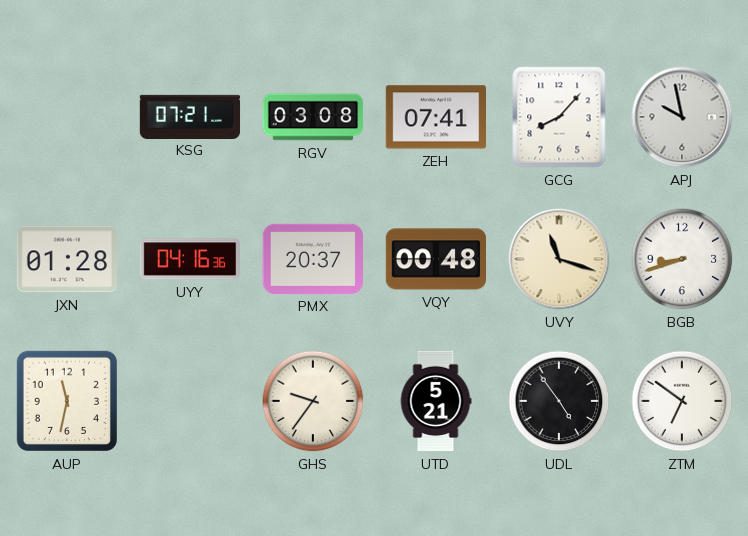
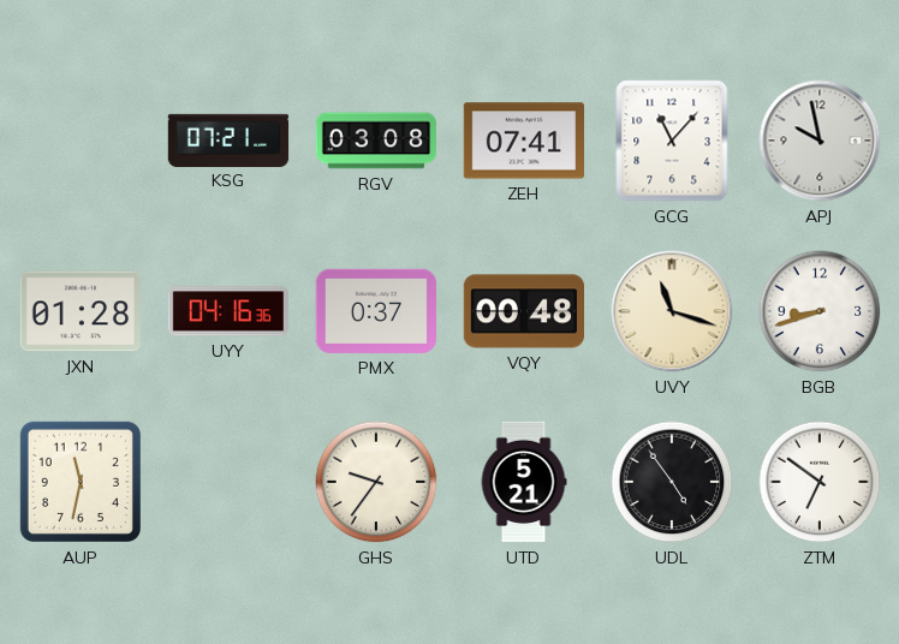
GCG: 8:07 -> 11:07
PMX: 20:37 -> 0:37
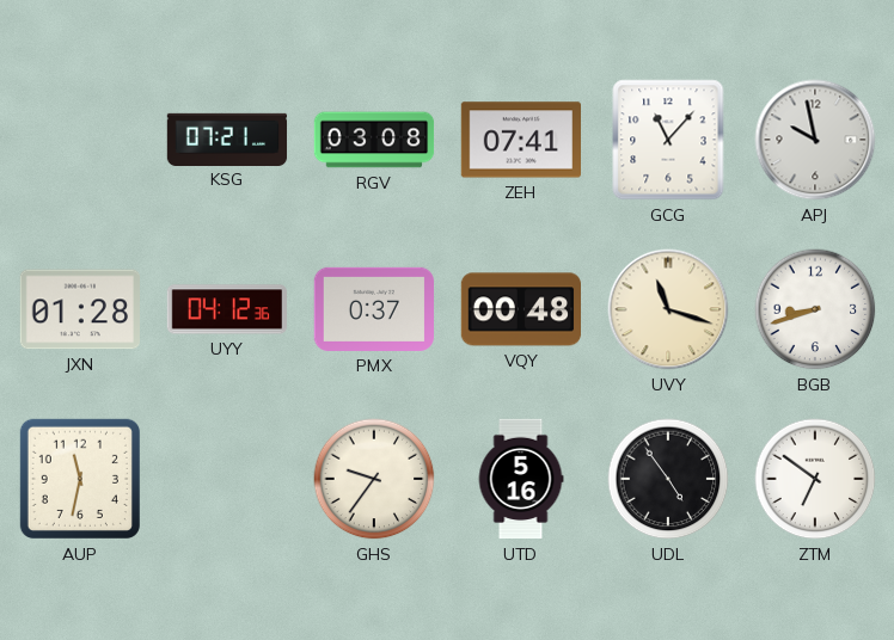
UYY: 04:16 -> 04:12
UTD: 5:21 -> 5:16
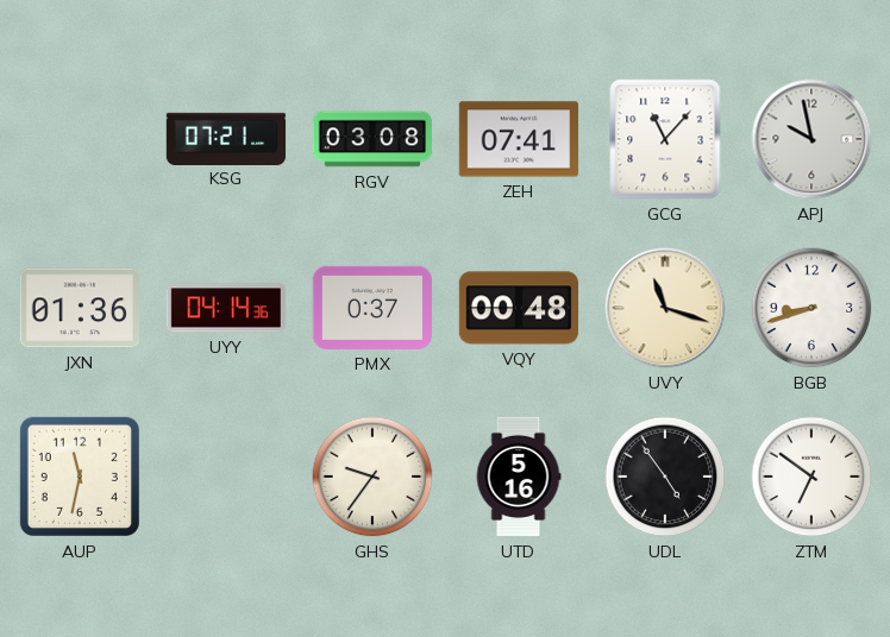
JXN: 01:28 -> 01:36
UYY: 04:12 -> 04:14
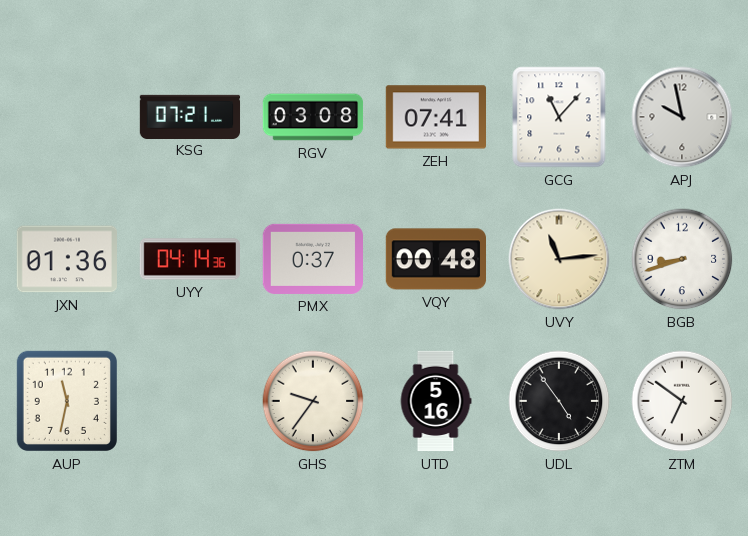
UVY: 11:18 -> 11:14
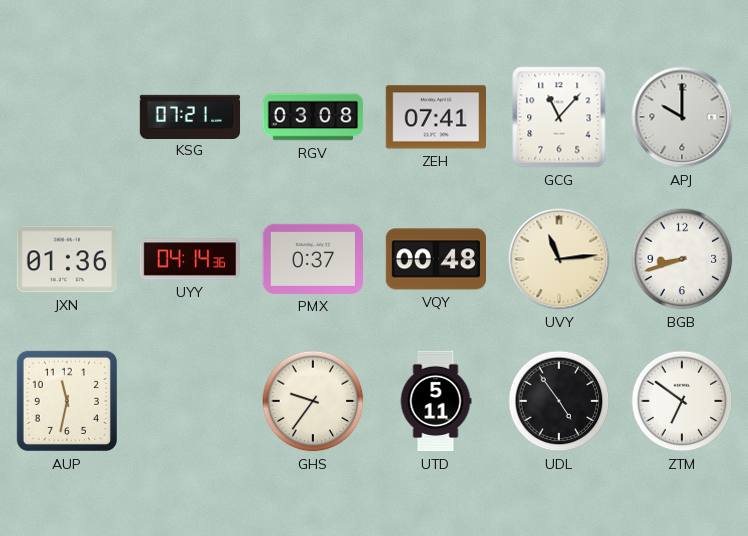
APJ: 9:58 -> 10:00
UTD: 5:16 -> 5:11
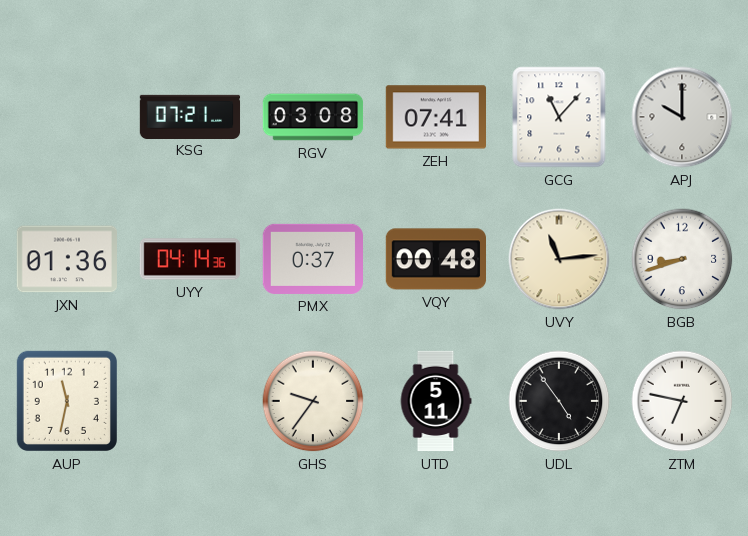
ZTM: 6:51 -> 6:47
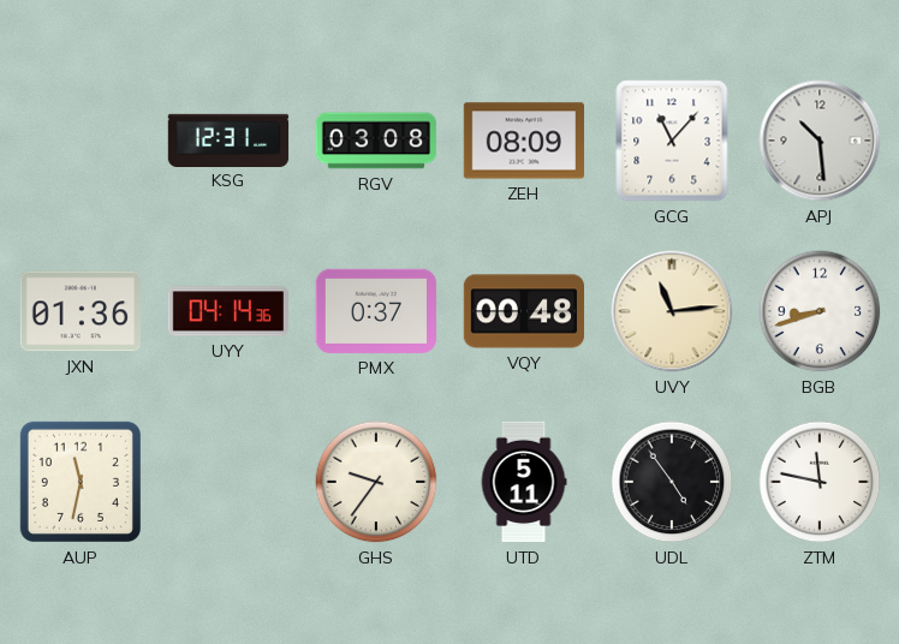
KSG: 07:21 -> 12:31
ZEH: 07:41 -> 08:09
APJ: 10:00 -> 10:29
ZTM: 6:47 -> 11:47
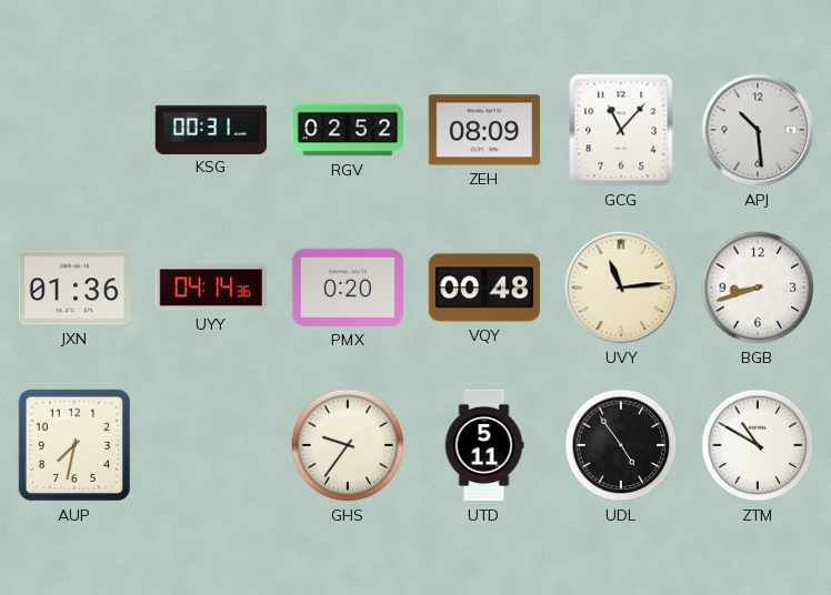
KSG: 12:31 -> 00:31
RGV: 03:08 -> 02:52
PMX: 0:37 -> 0:20
AUP: 11:32 -> 7:32
ZTM: 11:47 -> 10:50
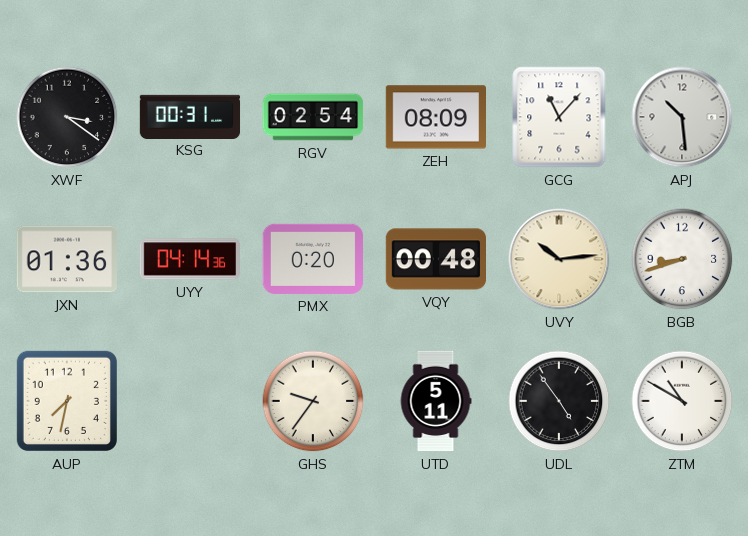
XWF: none -> 3:21
RGV: 02:52 -> 02:54
UVY: 11:14 -> 10:14
